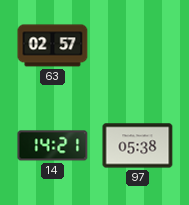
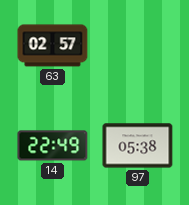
14: 14:21 -> 22:49
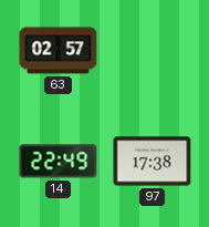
97: 05:38 -> 17:38
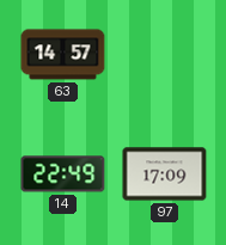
63: 02:57 -> 14:57
97: 17:38 -> 17:09
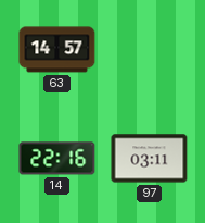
14: 22:49 -> 22:16
97: 17:09 -> 03:11
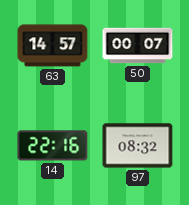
50: none -> 00:07
97: 03:11 -> 08:32
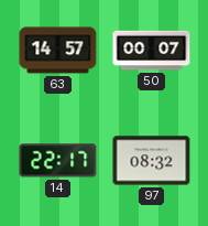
14: 22:16 -> 22:17
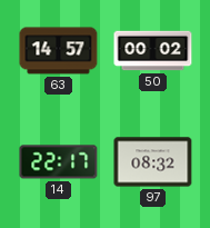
50: 00:07 -> 00:02
